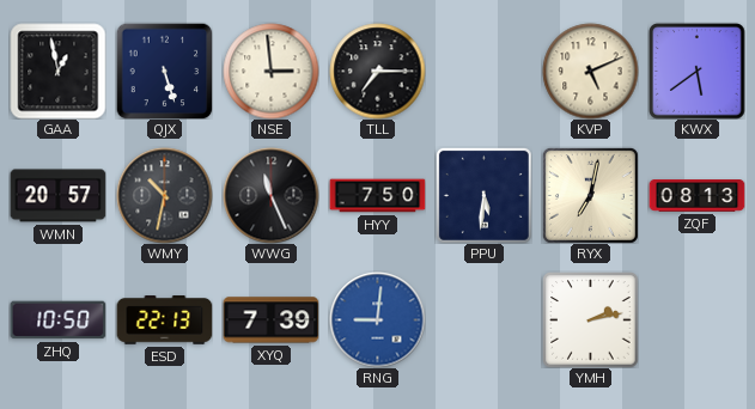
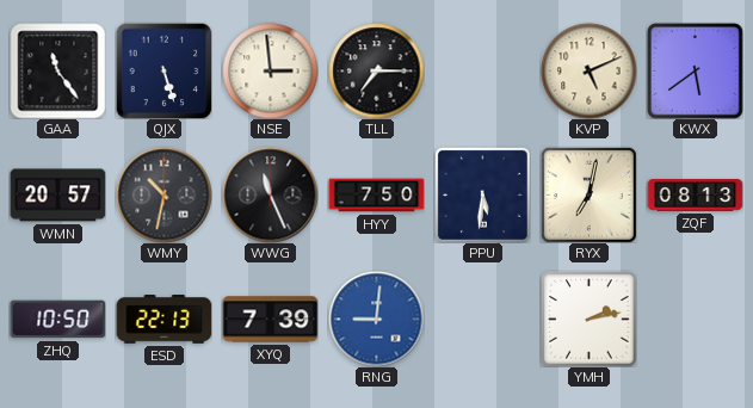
GAA: 12:58 -> 11:24
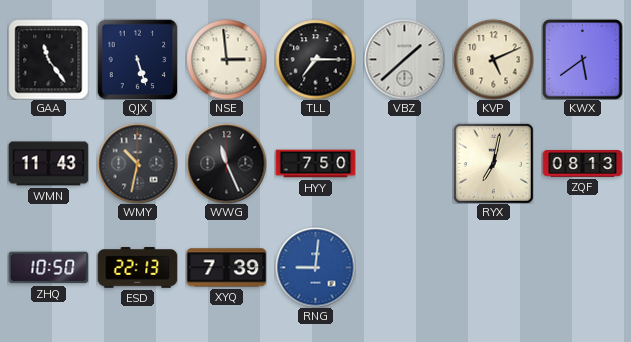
VBZ: none -> 1:38
WMN: 20:57 -> 11:43
PPU: 5:31 -> none
YMH: 2:13 -> none
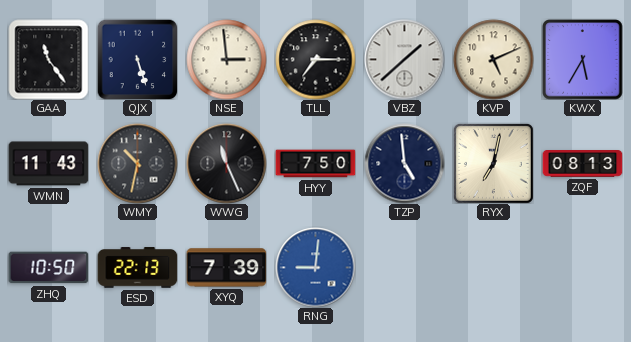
KWX: 5:39 -> 5:35
TZP: none -> 4:59
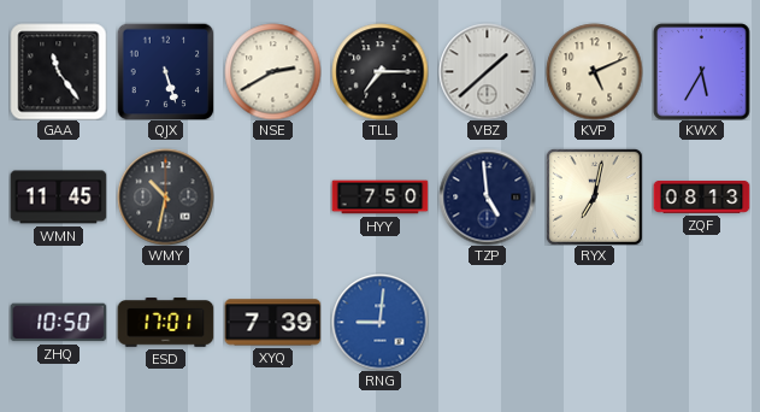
NSE: 2:59 -> 2:40
WMN: 11:43 -> 11:45
WWG: 11:26 -> none
ESD: 22:13 -> 17:01
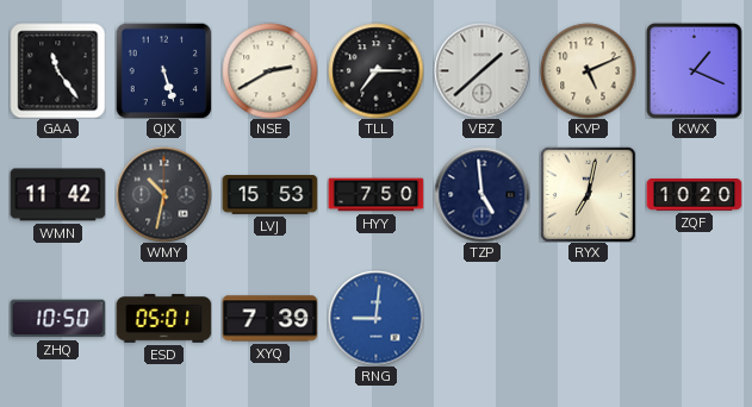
KWX: 5:35 -> 1:19
WMN: 11:45 -> 11:42
LVJ: none -> 15:53
ZQF: 08:13 -> 10:20
ESD: 17:01 -> 05:01
